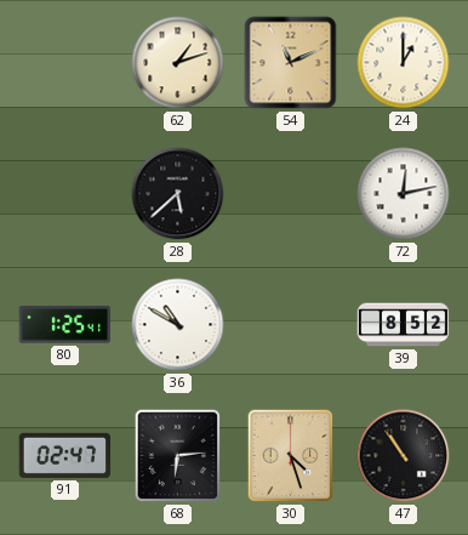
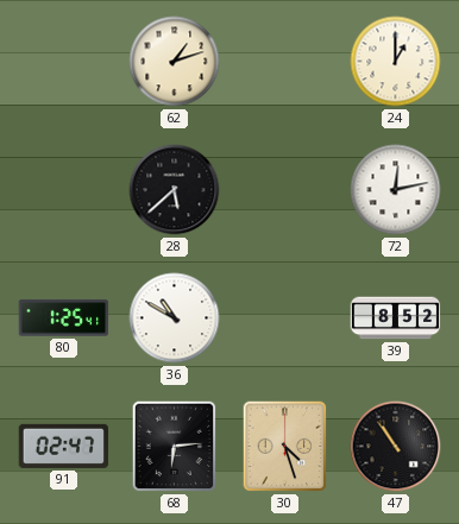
54: 11:11 -> none
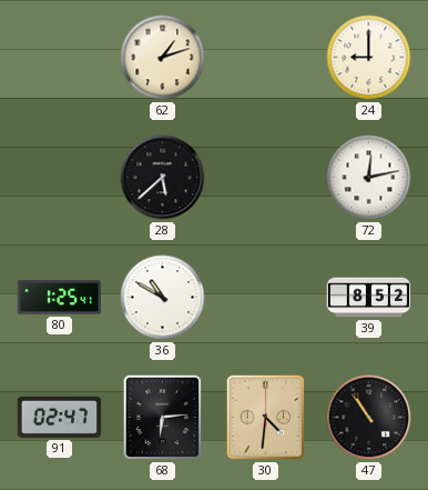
24: 1:00 -> 9:00
30: 4:27 -> 4:31
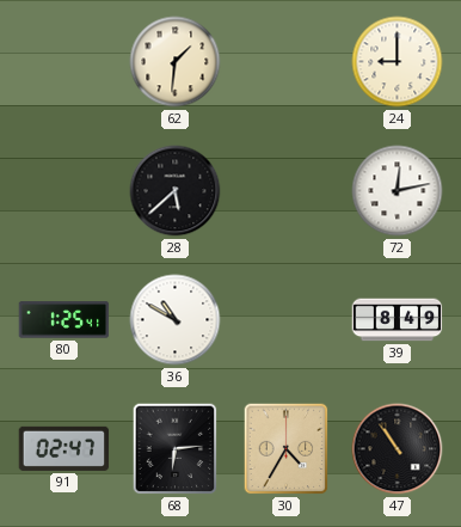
62: 1:12 -> 1:31
39: 8:52 -> 8:49
30: 4:31 -> 4:35
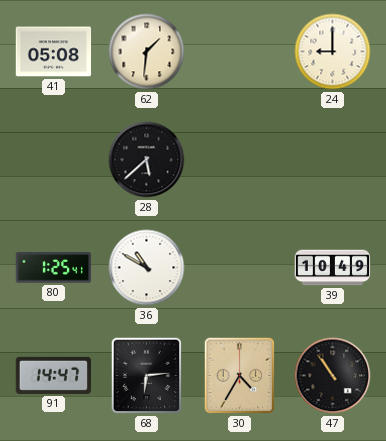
41: none -> 05:08
72: 12:13 -> none
39: 8:49 -> 10:49
91: 02:47 -> 14:47
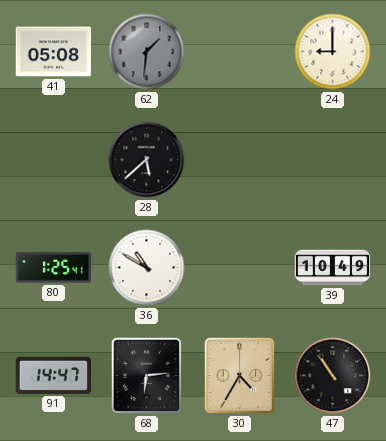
62 dial: cream -> grey
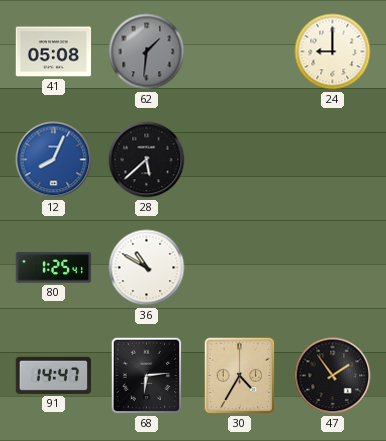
12: none -> 8:04
39: 10:49 -> none
47: 10:54 -> 1:54
